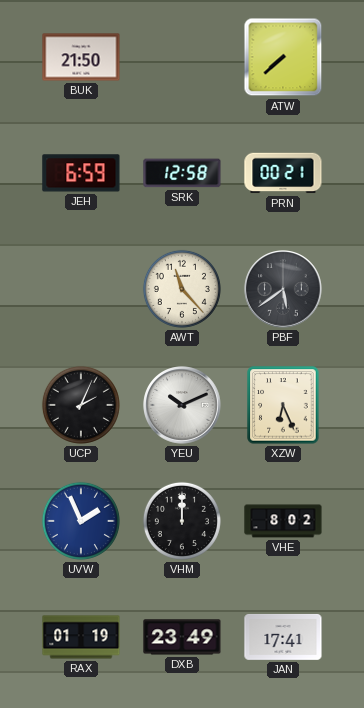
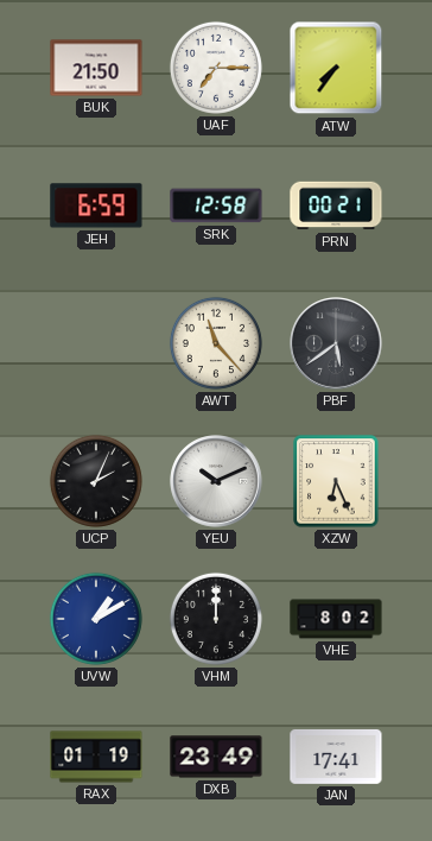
UAF: none -> 7:15
ATW: 7:38 -> 7:36
UVW: 1:56 -> 1:10
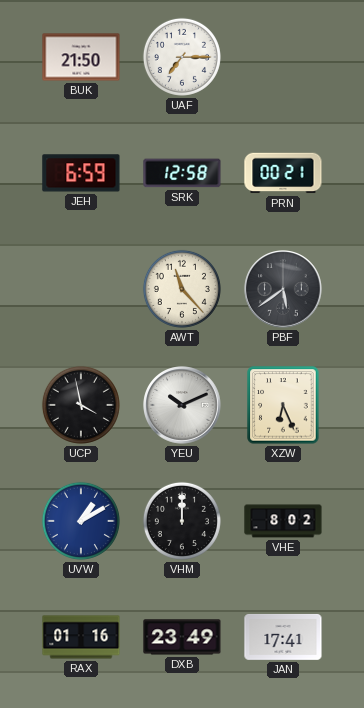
ATW: 7:36 -> none
UCP: 2:04 -> 3:58
RAX: 01:19 -> 01:16
